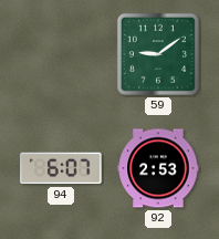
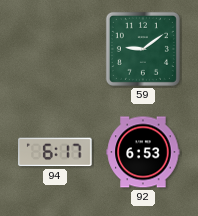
94: 6:07 -> 6:17
92: 2:53 -> 6:53
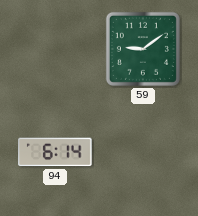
94: 6:17 -> 6:14
92: 6:53 -> none
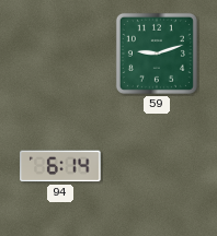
59: 9:09 -> 9:12
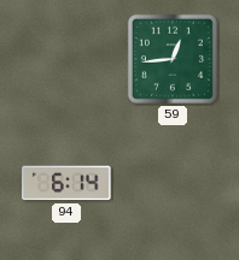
59: 9:12 -> 12:44
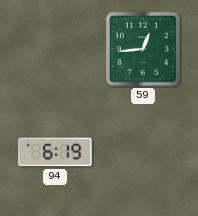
94: 6:14 -> 6:19
